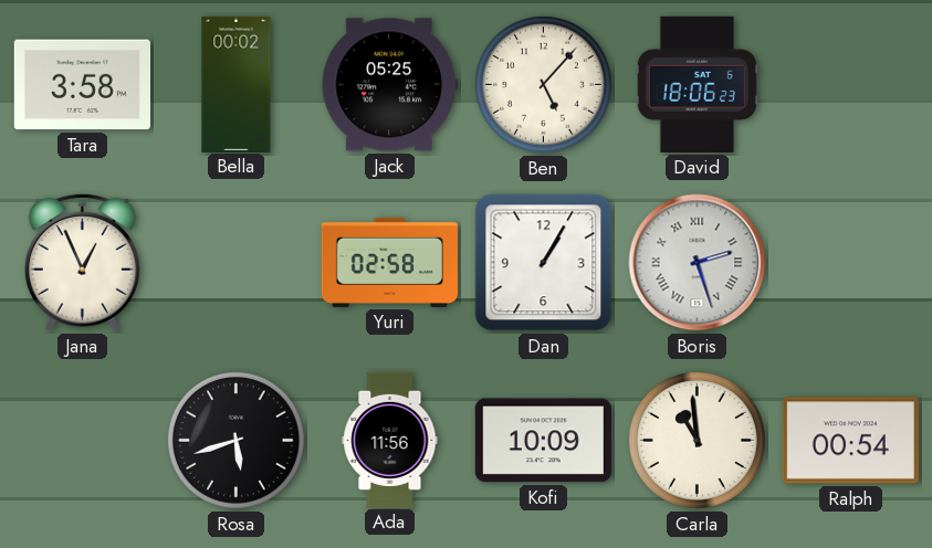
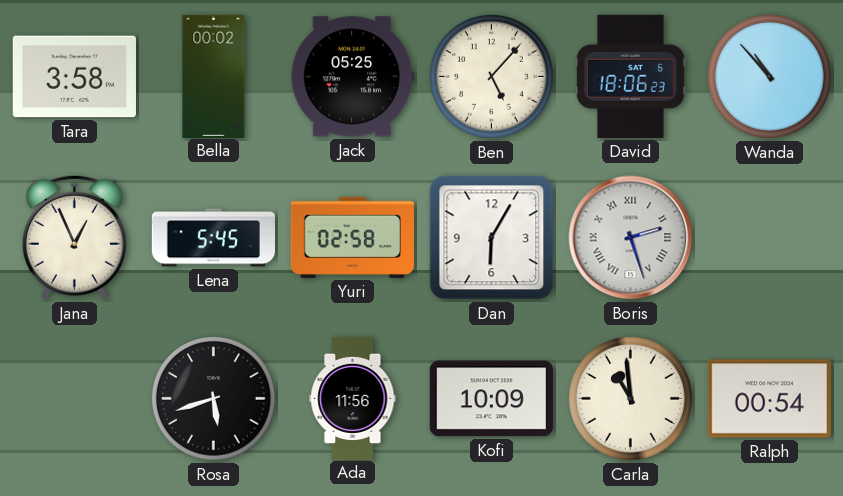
Wanda: none -> 10:53
Lena: none -> 5:45
Dan: 1:05 -> 6:05
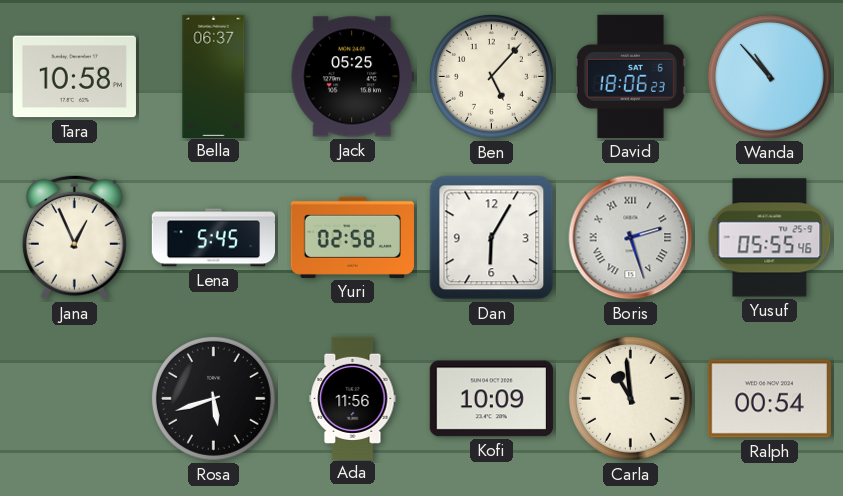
Tara: 3:58 -> 10:58
Bella: 00:02 -> 06:37
Yusuf: none -> 05:55
